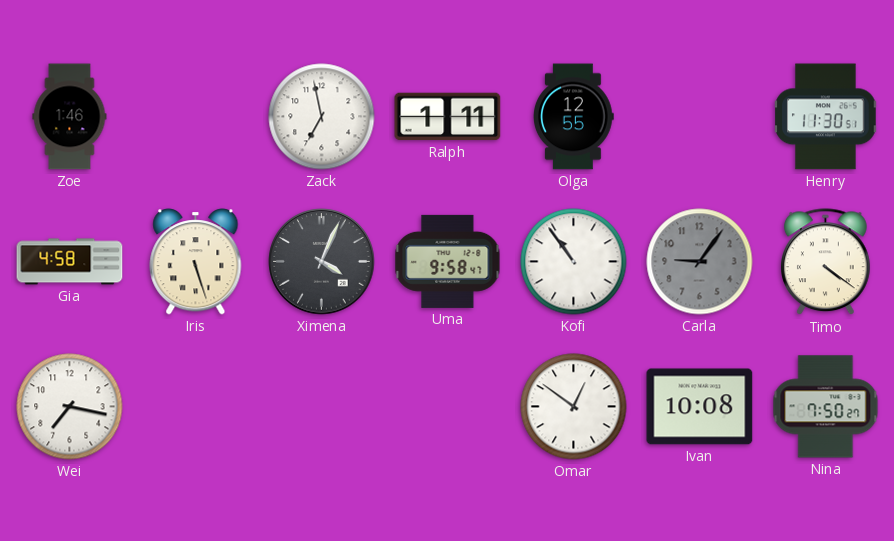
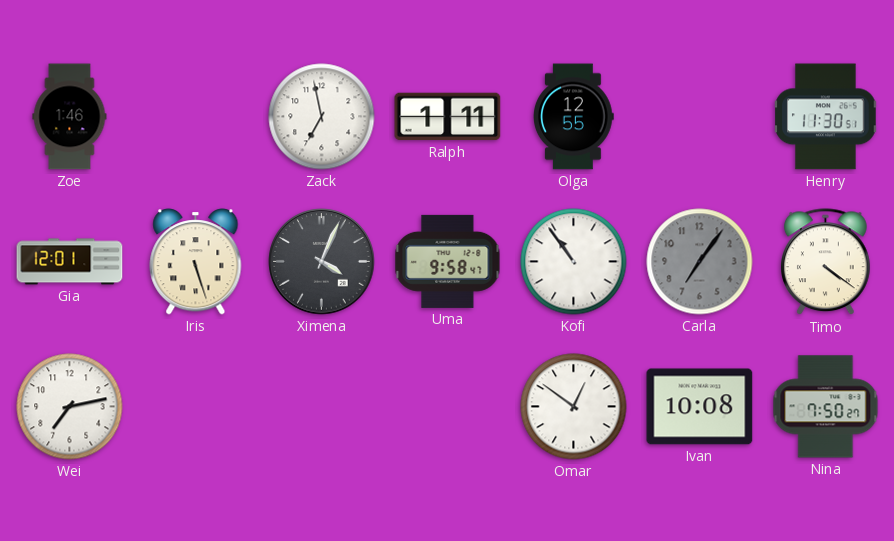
Gia: 4:58 -> 12:01
Carla: 9:06 -> 7:06
Wei: 7:17 -> 7:13
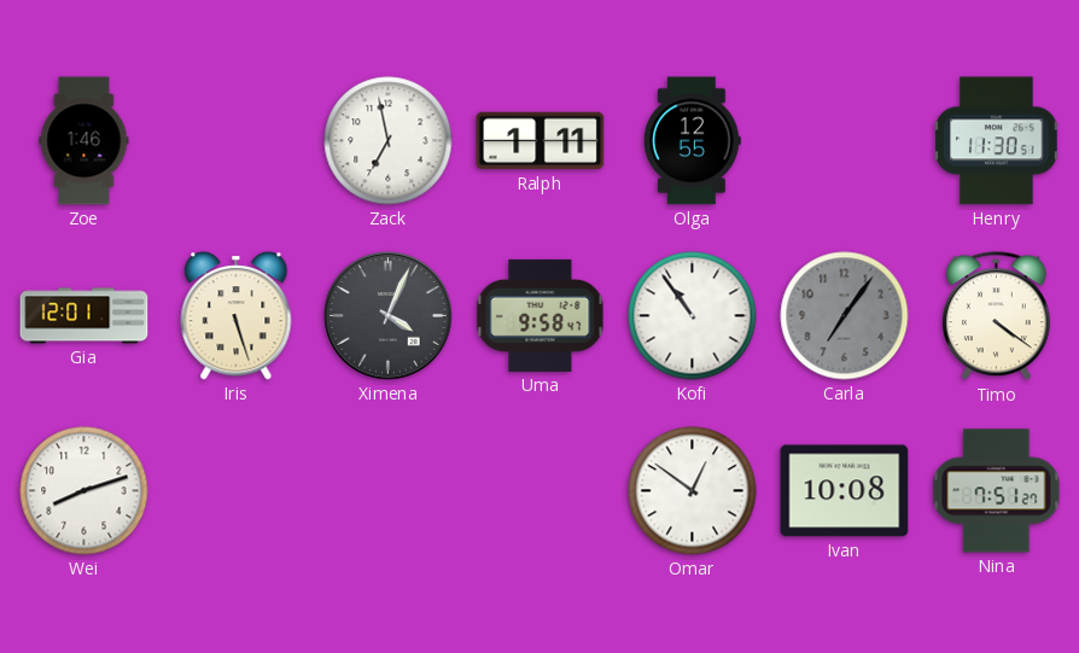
Wei: 7:13 -> 8:12
Nina: 7:50 -> 7:51
